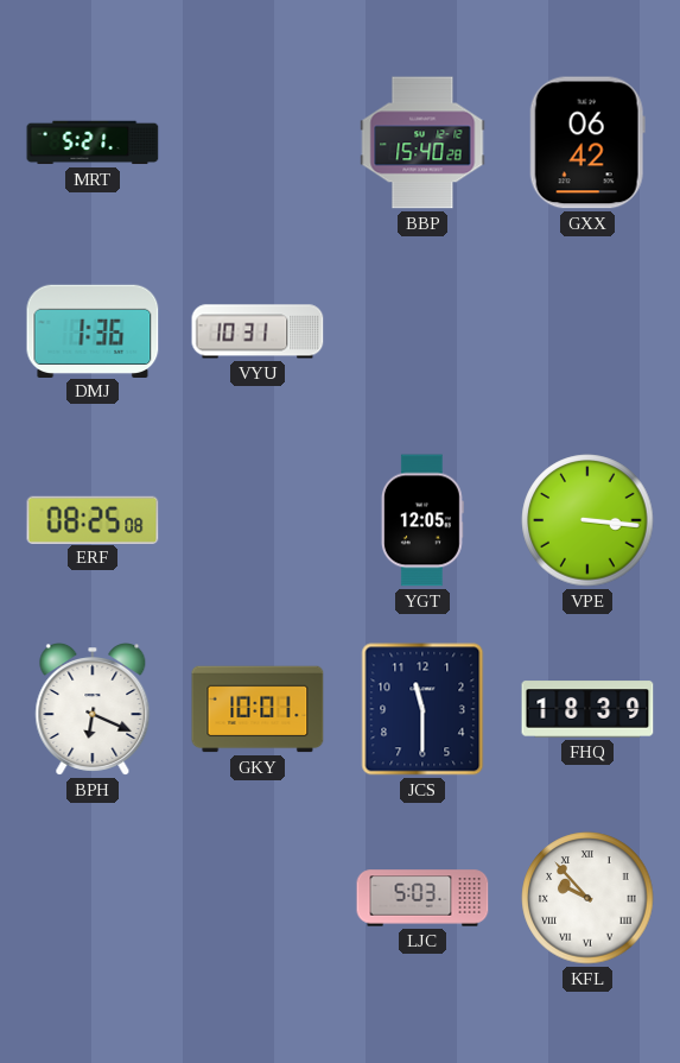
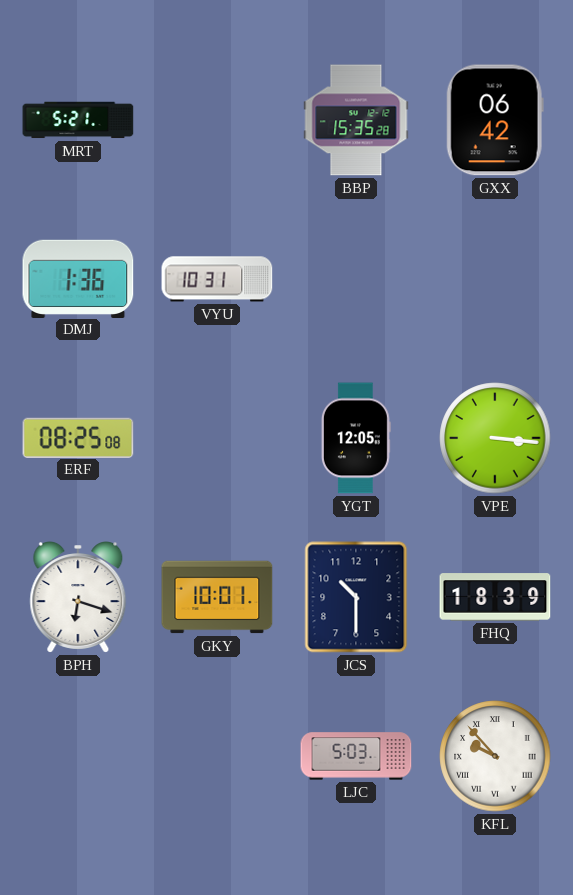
BBP: 15:40 -> 15:35
BPH: 6:19 -> 6:18
JCS: 11:30 -> 10:30
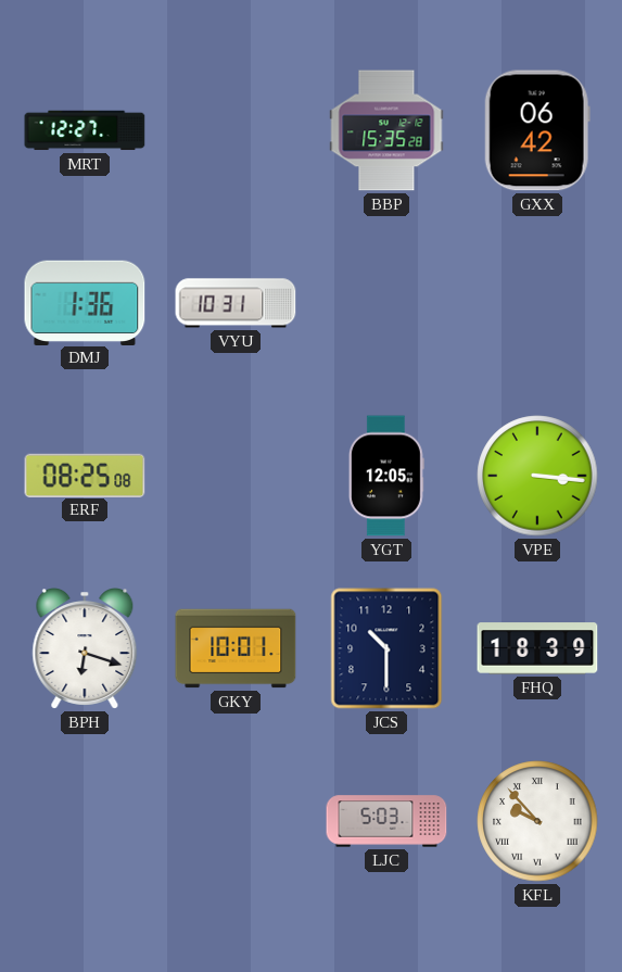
MRT: 5:21 -> 12:27
